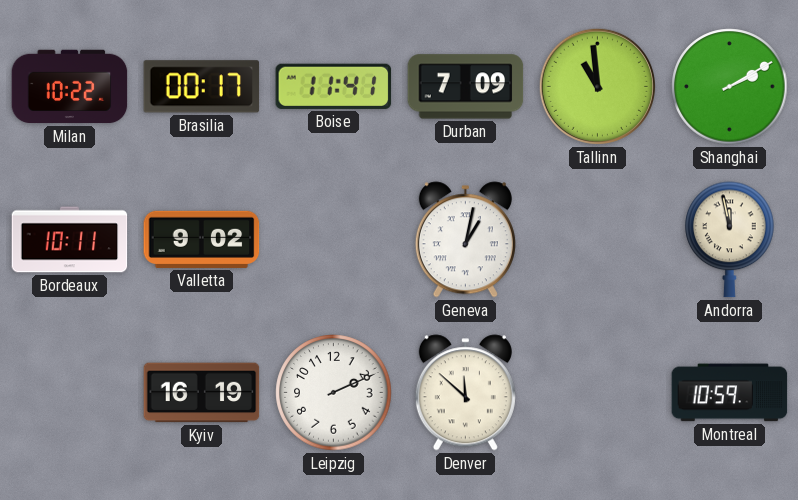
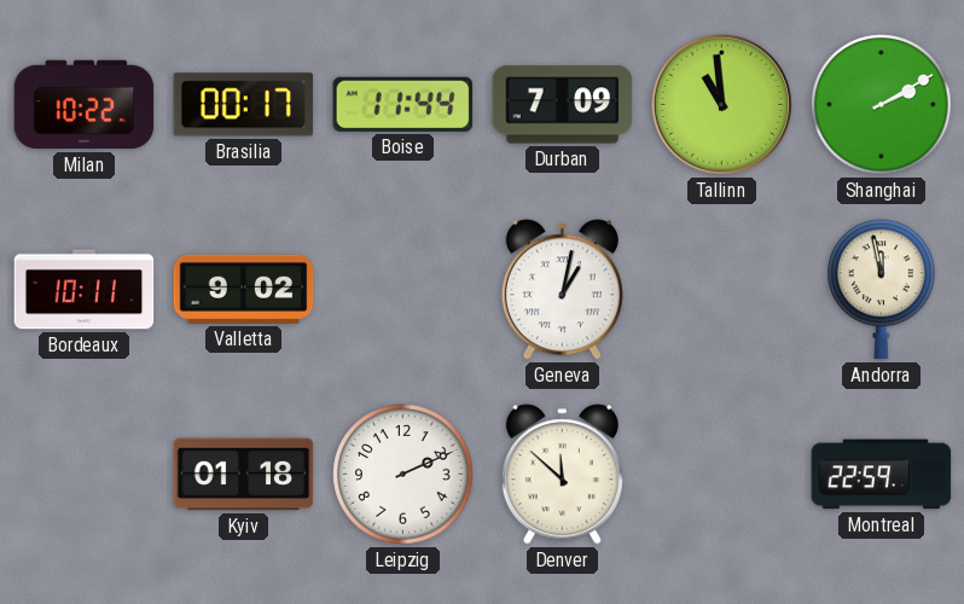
Boise: 11:41 -> 11:44
Kyiv: 16:19 -> 01:18
Montreal: 10:59 -> 22:59
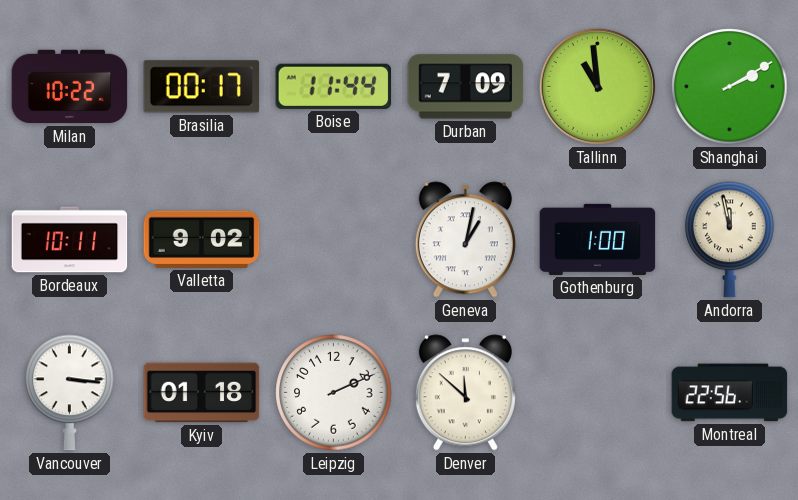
Gothenburg: none -> 1:00
Vancouver: none -> 3:16
Montreal: 22:59 -> 22:56
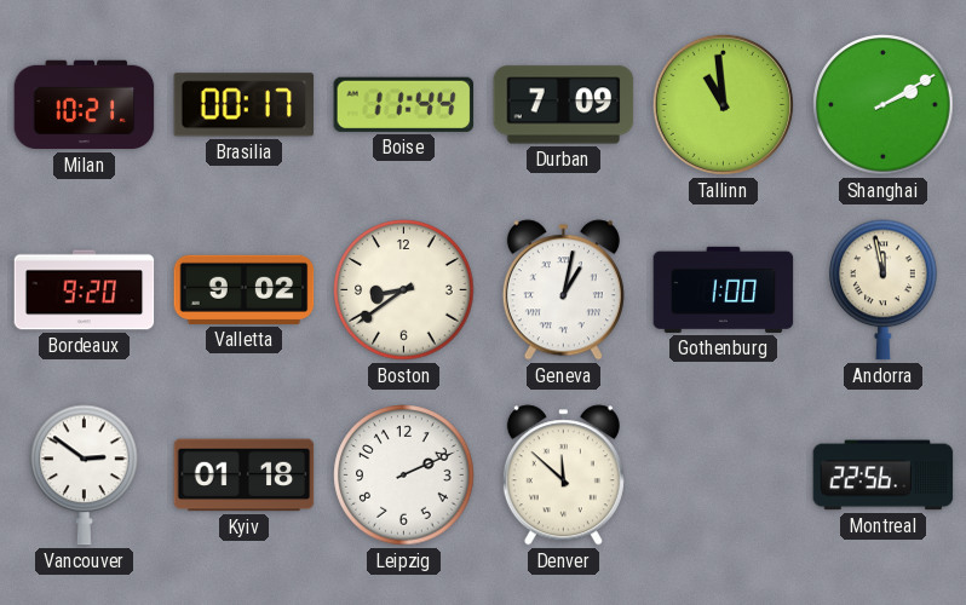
Milan: 10:22 -> 10:21
Bordeaux: 10:11 -> 9:20
Boston: none -> 8:39
Vancouver: 3:16 -> 2:51
